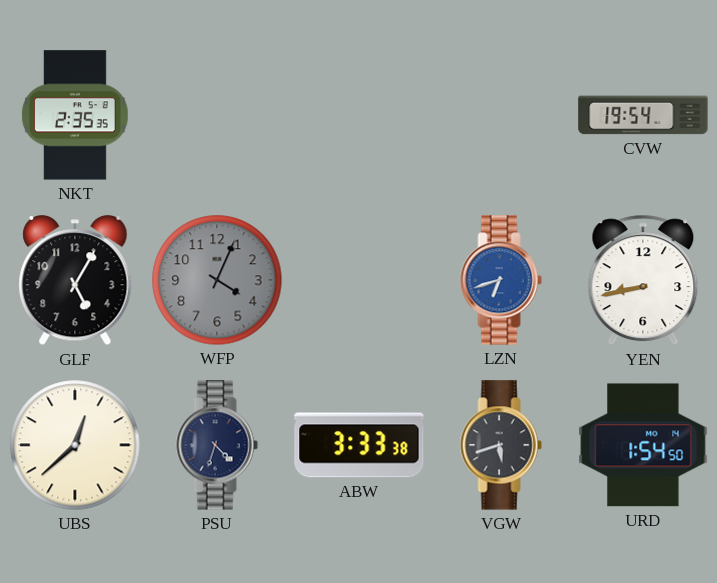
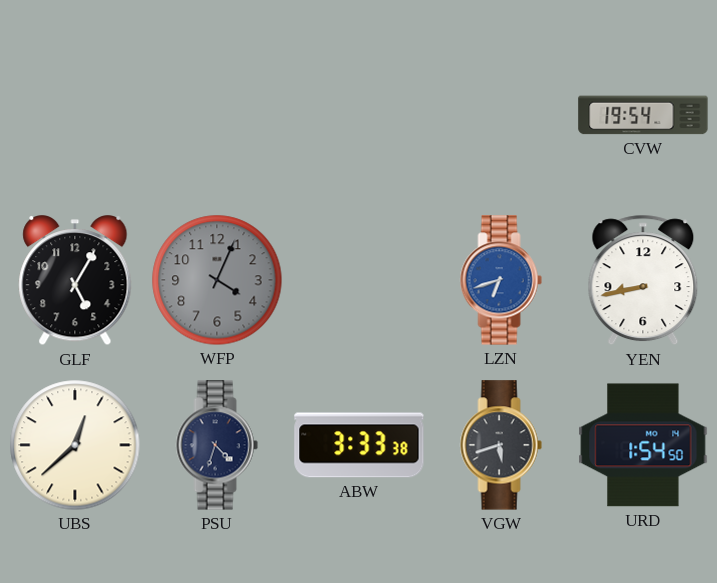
NKT: 2:35 -> none
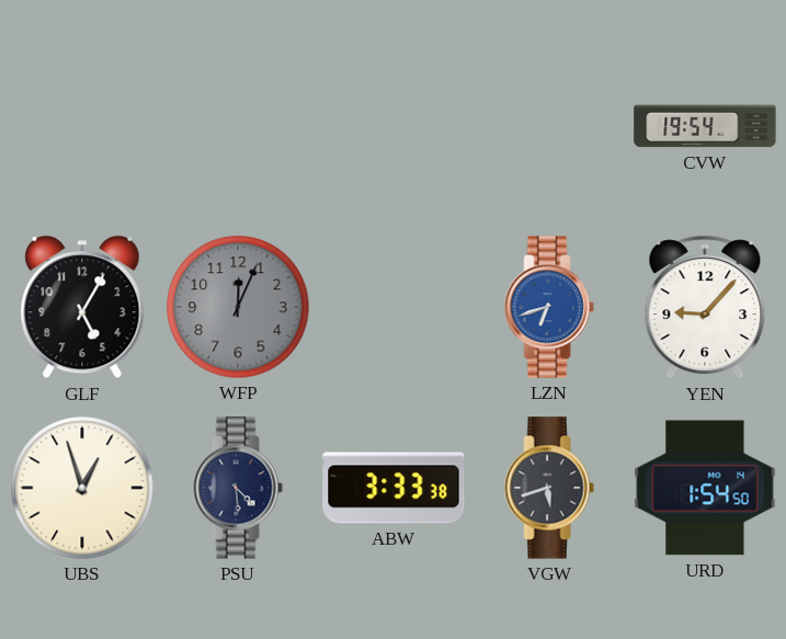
WFP: 4:04 -> 12:04
YEN: 8:43 -> 9:07
UBS: 12:38 -> 12:57
PSU: 4:33 -> 4:29
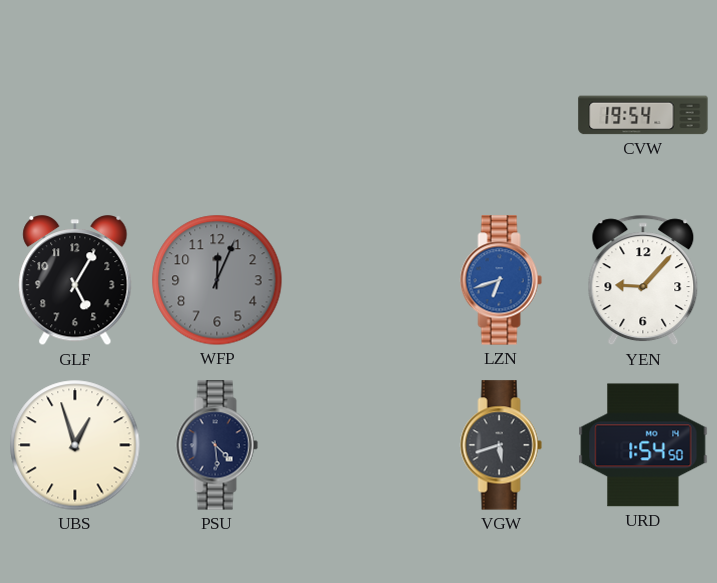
ABW: 3:33 -> none
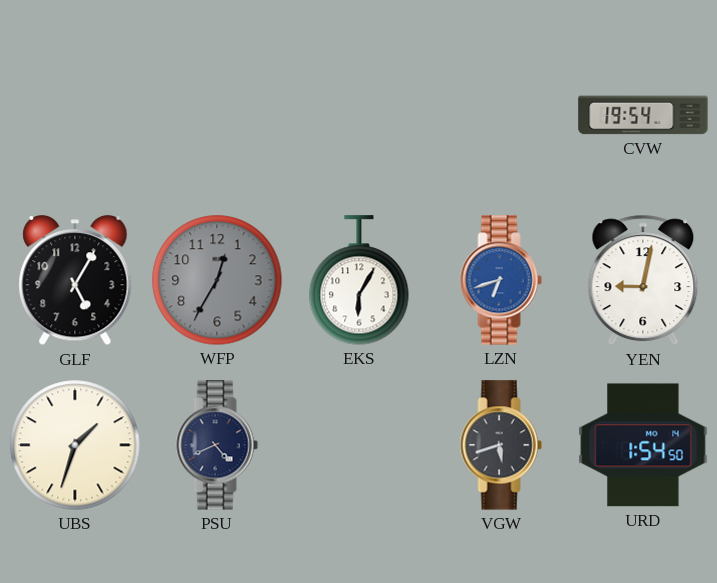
WFP: 12:04 -> 12:35
EKS: none -> 6:05
YEN: 9:07 -> 9:02
UBS: 12:57 -> 1:33
PSU: 4:29 -> 4:41
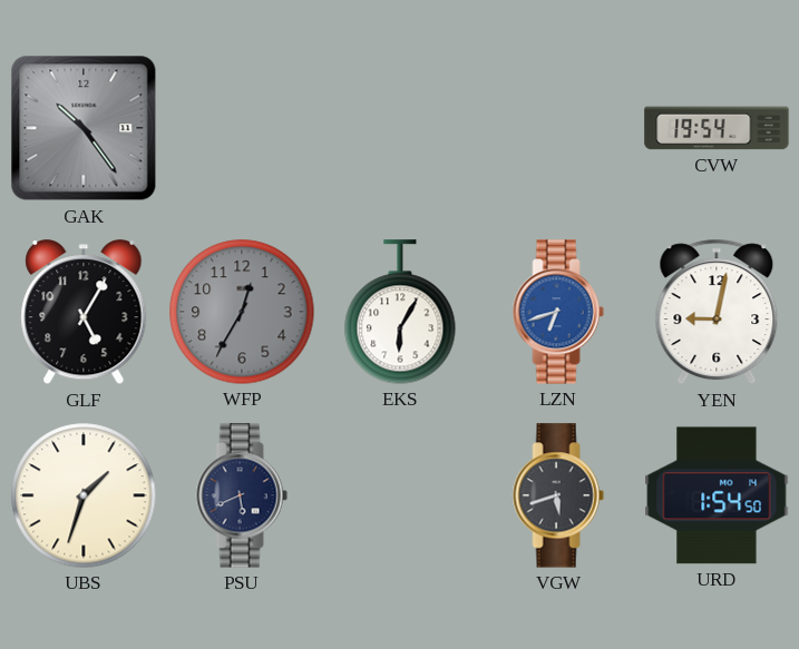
GAK: none -> 10:24
PSU: 4:41 -> 5:41
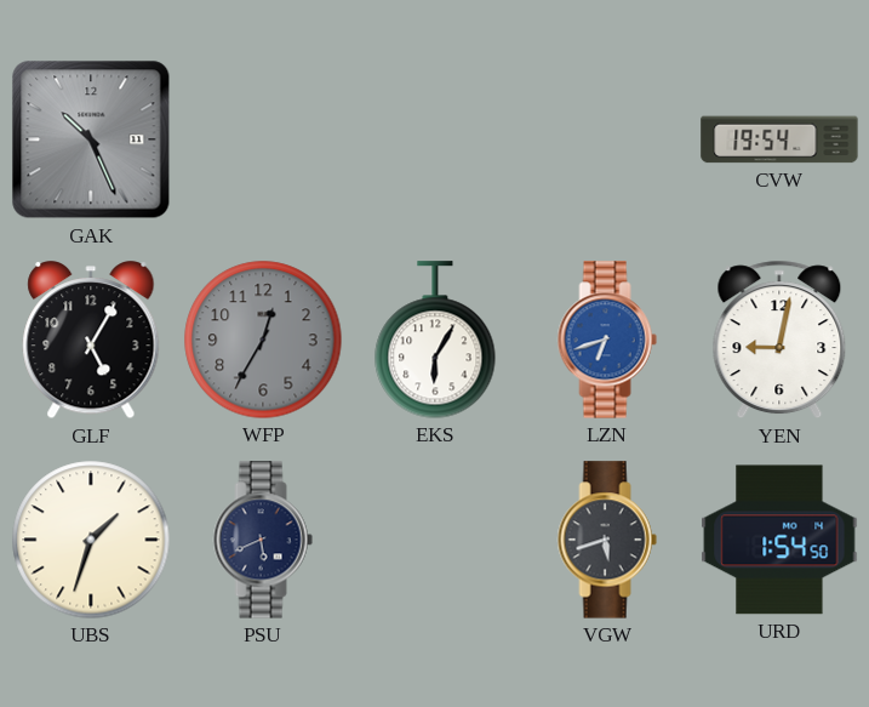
GAK: 10:24 -> 10:26
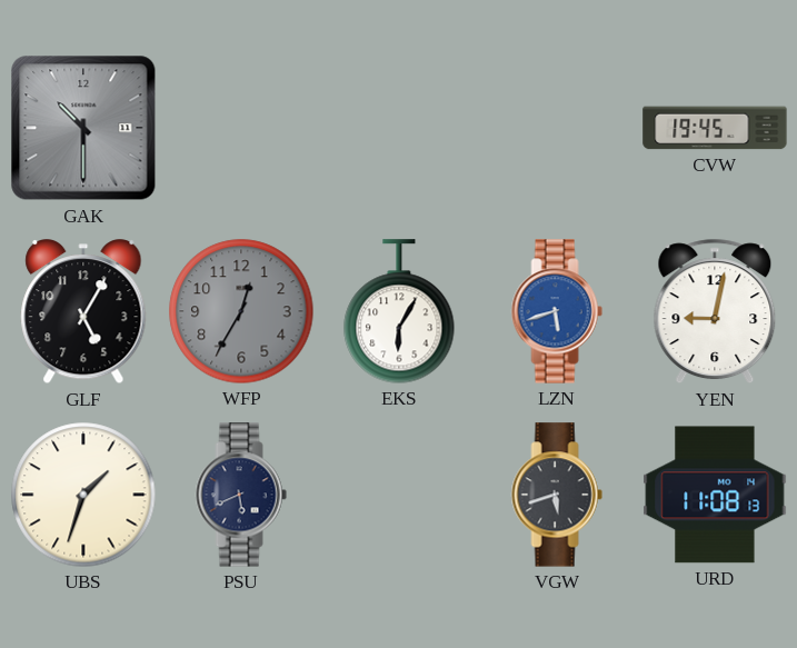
GAK: 10:26 -> 10:30
CVW: 19:54 -> 19:45
LZN: 6:42 -> 5:42
URD: 1:54 -> 11:08
